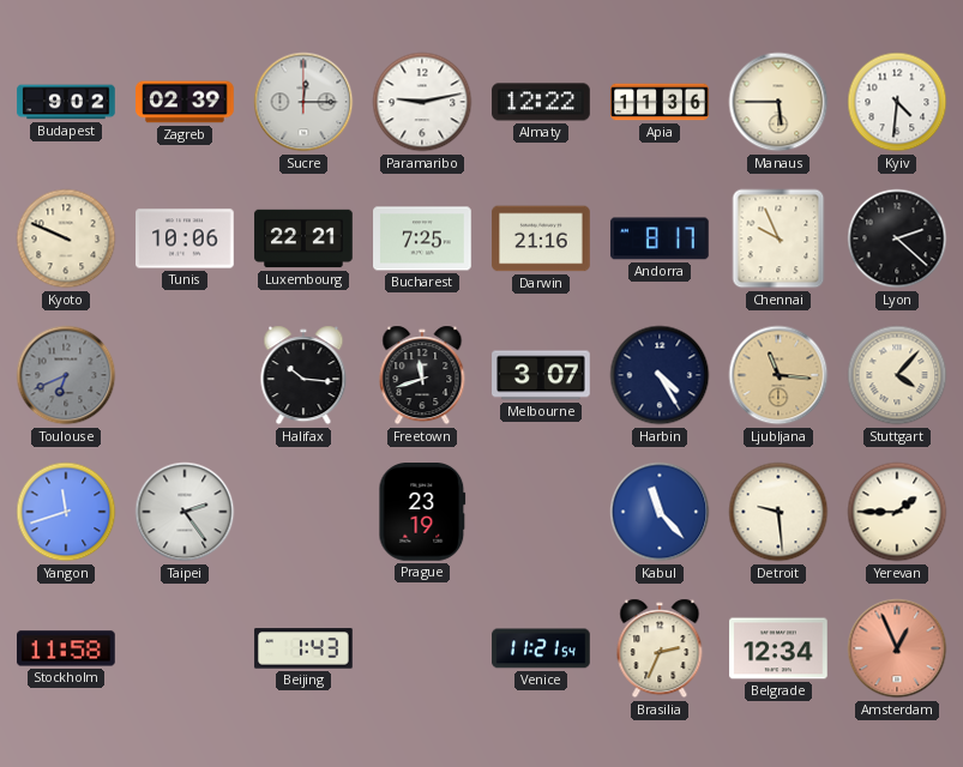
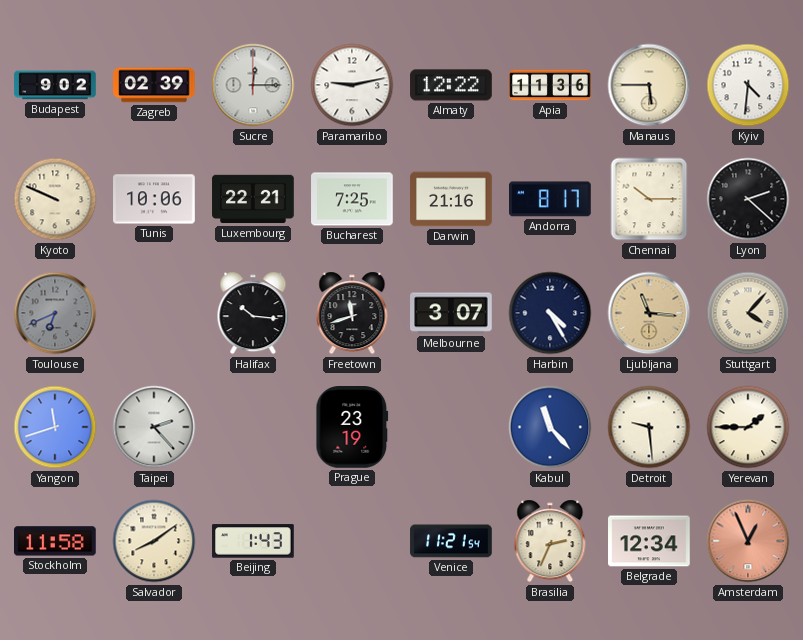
Chennai: 9:56 -> 10:15
Taipei: 2:24 -> 2:23
Salvador: none -> 8:09
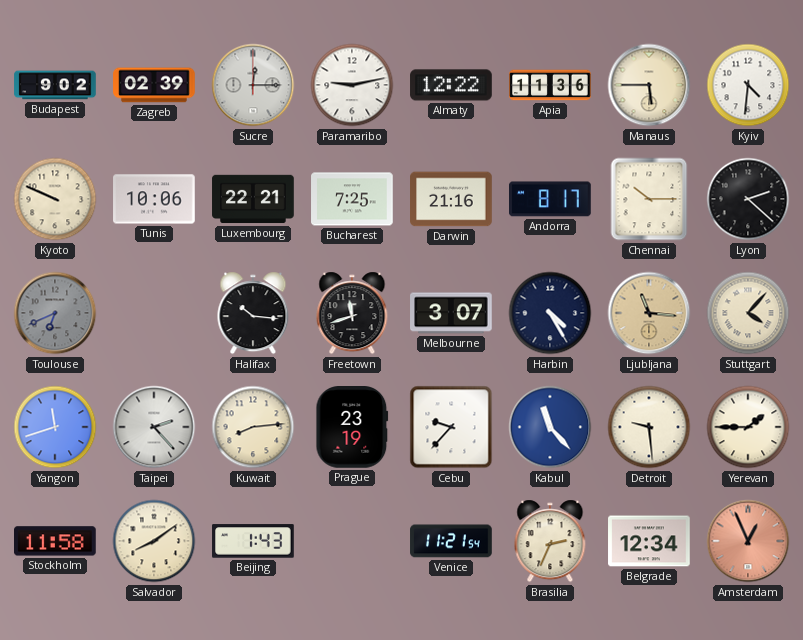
Kuwait: none -> 8:14
Cebu: none -> 9:37
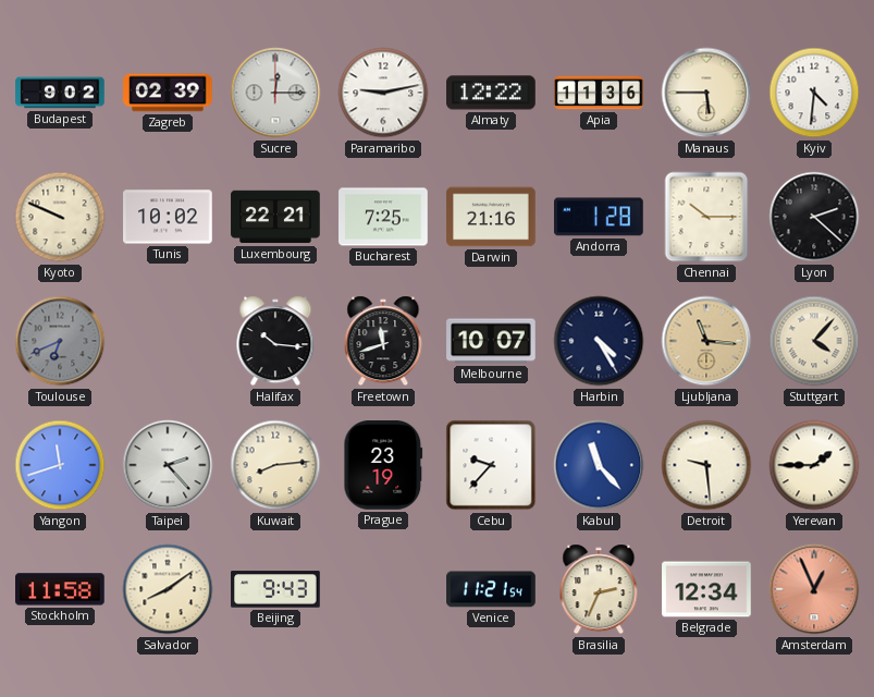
Tunis: 10:06 -> 10:02
Andorra: 8:17 -> 1:28
Melbourne: 3:07 -> 10:07
Beijing: 1:43 -> 9:43
